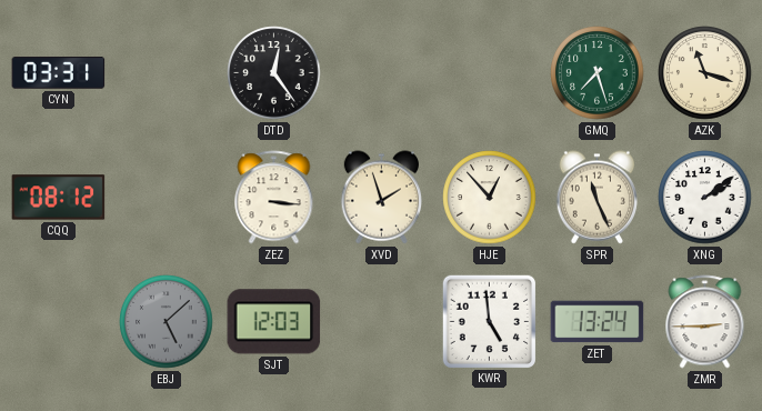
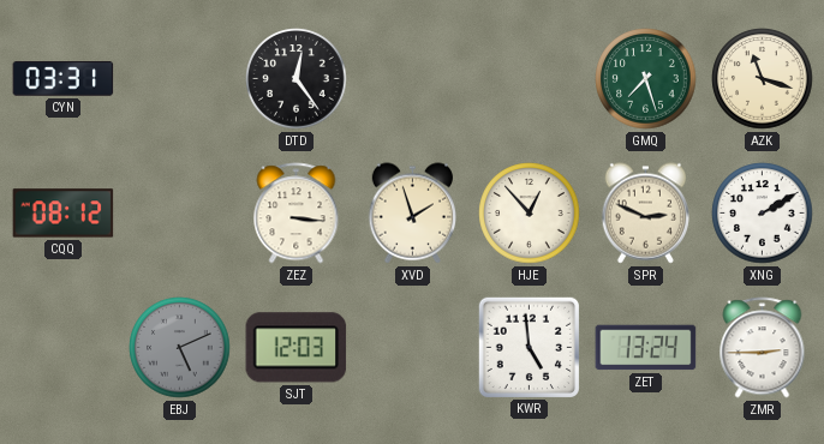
SPR: 11:26 -> 2:49
XNG: 2:09 -> 2:10
EBJ: 5:08 -> 5:11
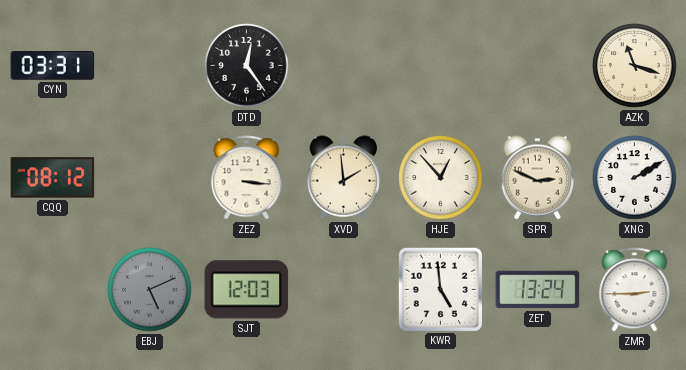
GMQ: 7:27 -> none
XVD: 1:57 -> 1:59
